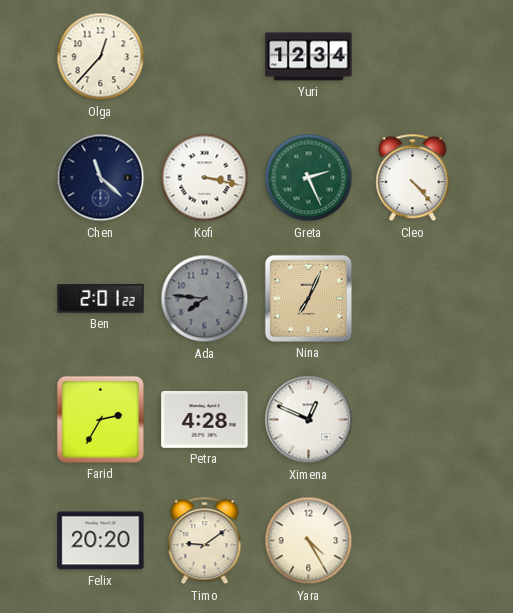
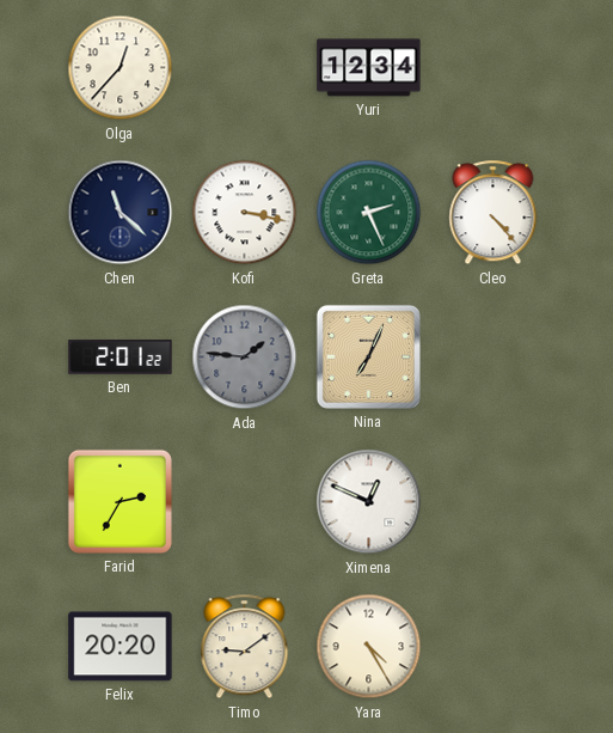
Ada: 7:46 -> 1:46
Petra: 4:28 -> none
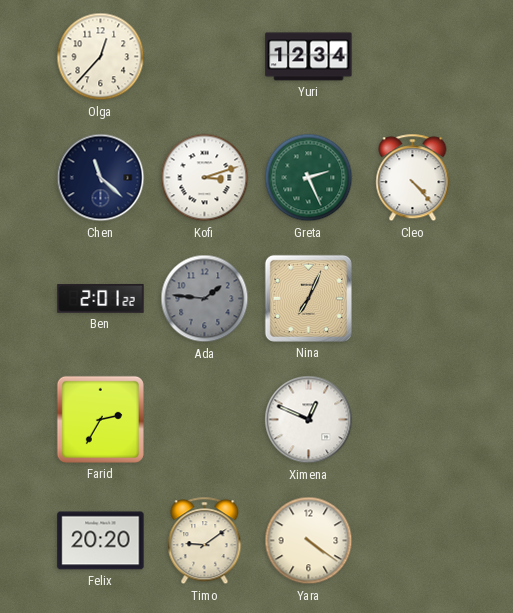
Kofi: 3:17 -> 3:12
Yara: 4:25 -> 4:21
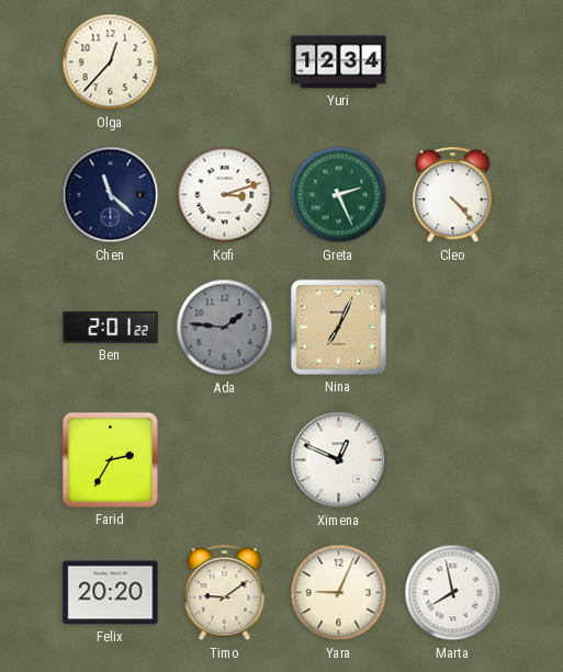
Yara: 4:21 -> 9:04
Marta: none -> 7:58
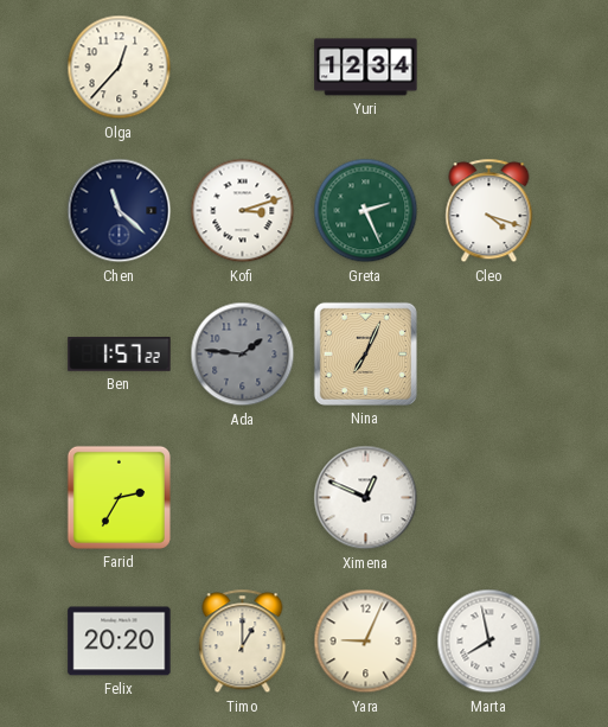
Cleo: 4:23 -> 4:18
Ben: 2:01 -> 1:57
Timo: 9:09 -> 1:00
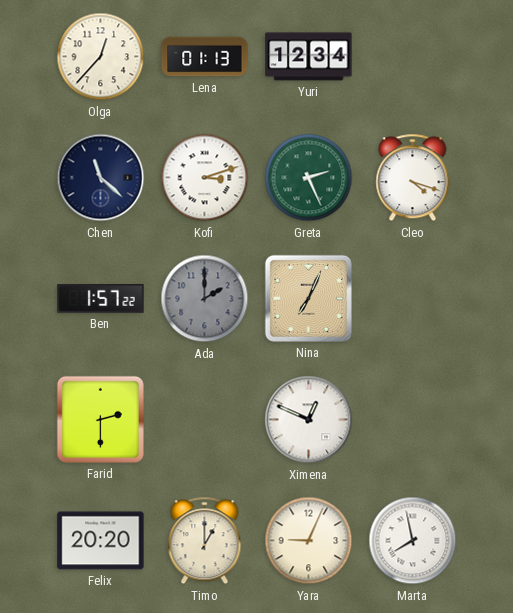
Lena: none -> 01:13
Ada: 1:46 -> 2:00
Farid: 2:35 -> 2:30
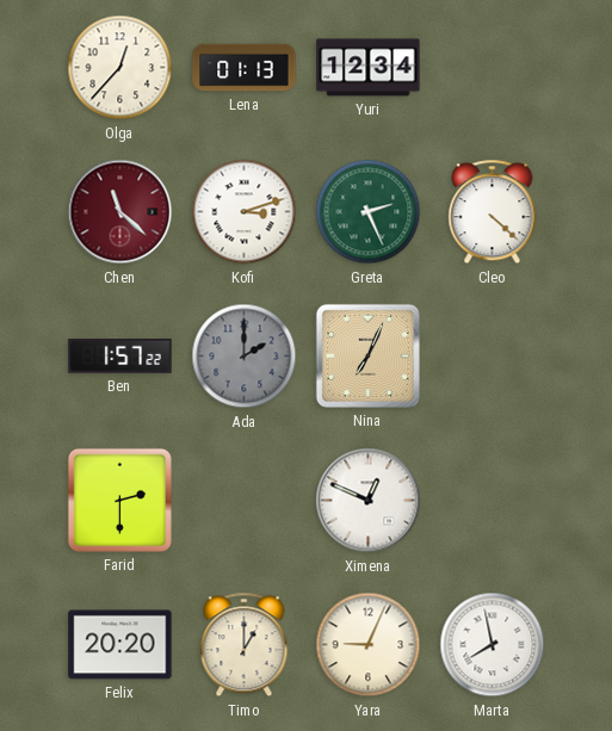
Chen dial: navy -> burgundy
Cleo: 4:18 -> 4:22
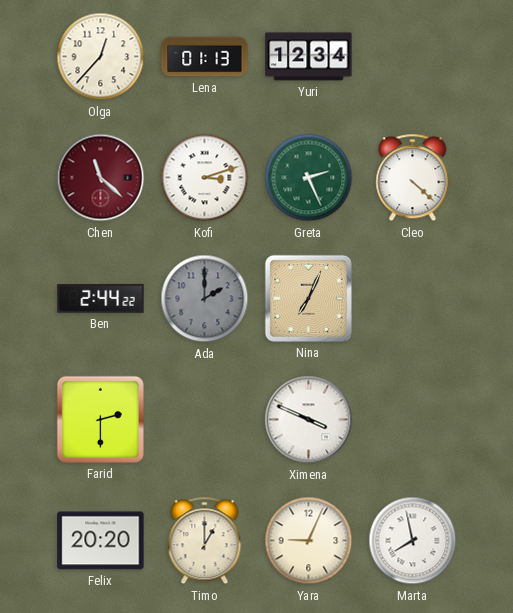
Ben: 1:57 -> 2:44
Ximena: 12:49 -> 3:49
